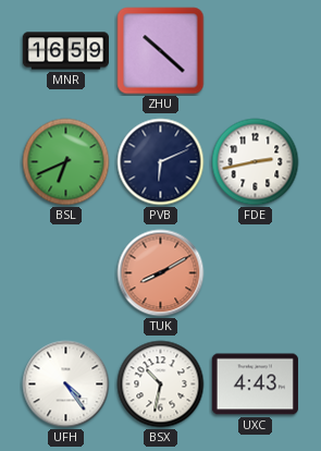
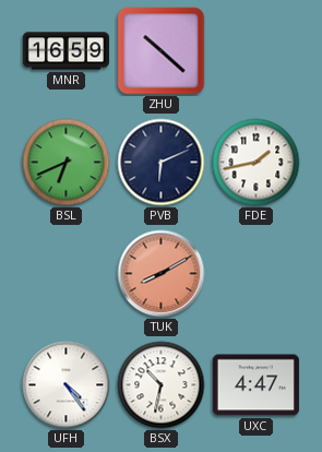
FDE: 2:43 -> 1:43
UXC: 4:43 -> 4:47
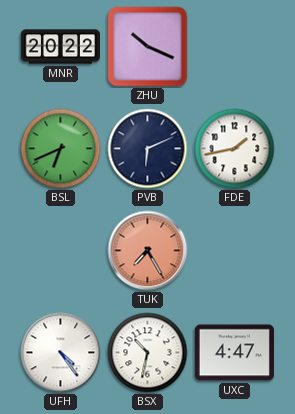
MNR: 16:59 -> 20:22
ZHU: 10:22 -> 10:19
TUK: 8:10 -> 7:25
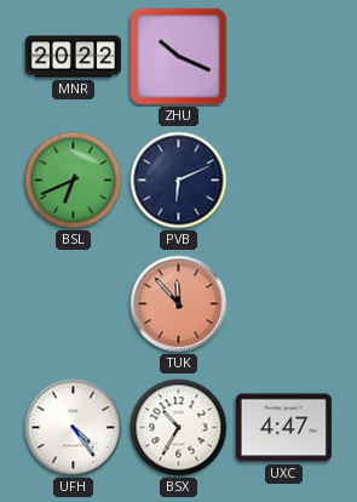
FDE: 1:43 -> none
TUK: 7:25 -> 11:53
BSX: 10:32 -> 10:35
